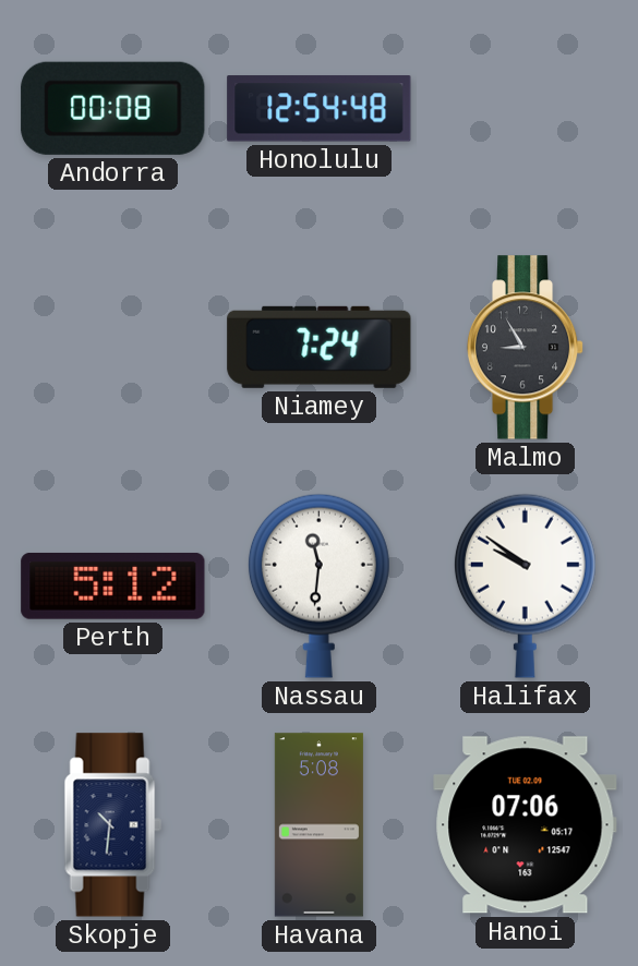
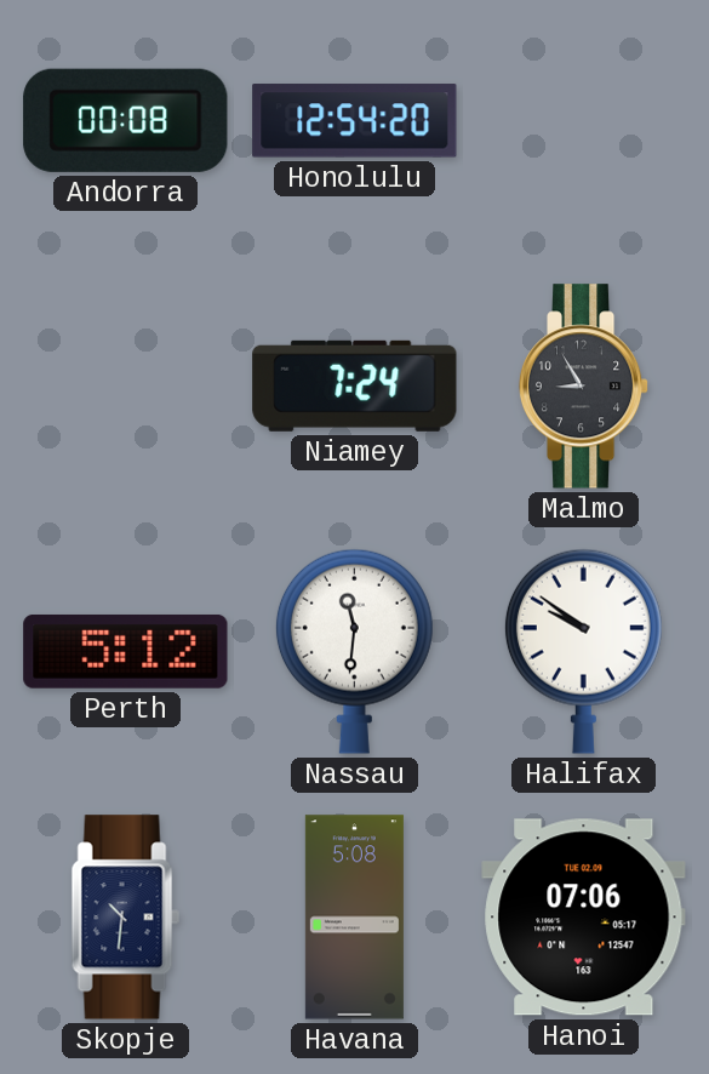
Honolulu: 12:54:48 -> 12:54:20
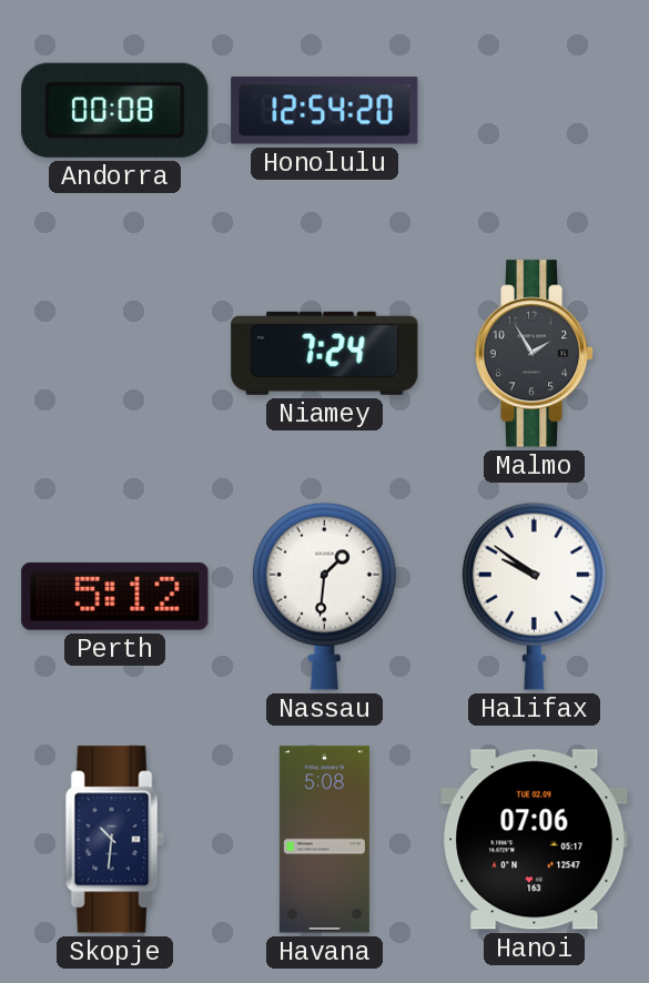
Malmo: 8:55 -> 1:55
Nassau: 11:31 -> 1:31
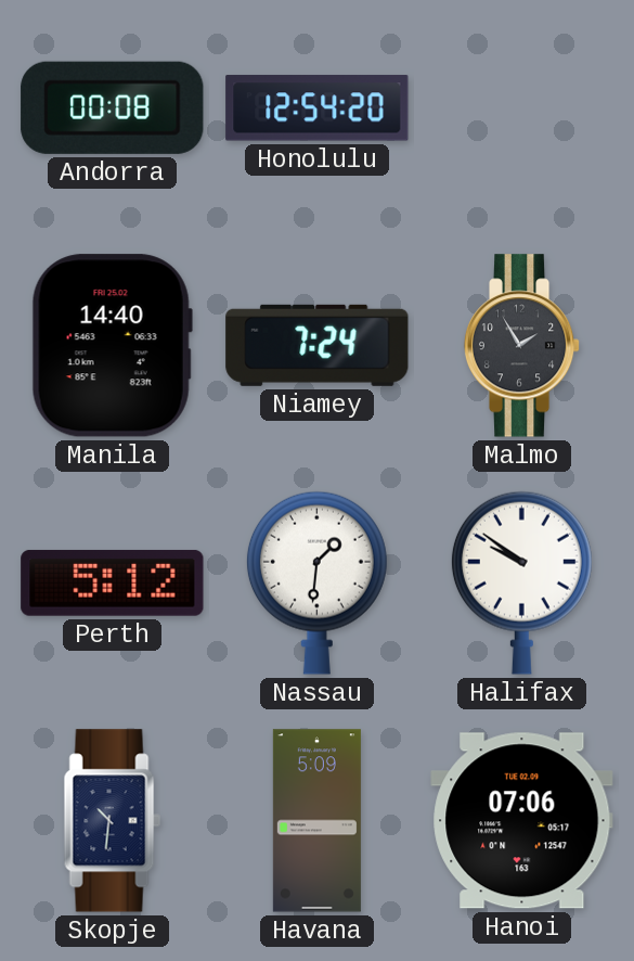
Manila: none -> 14:40
Havana: 5:08 -> 5:09
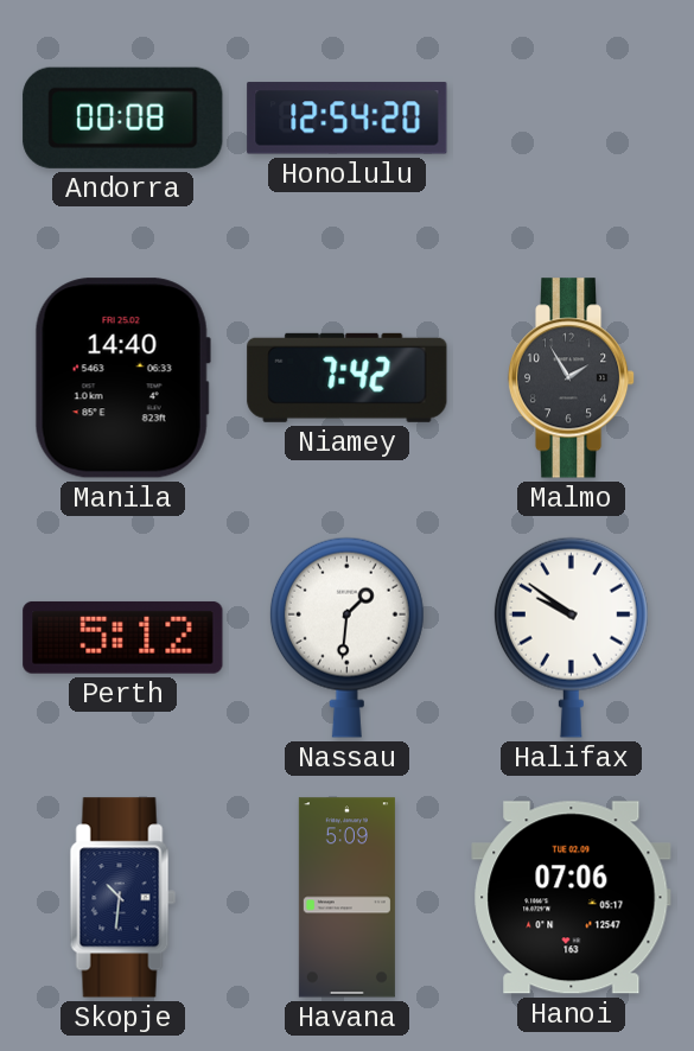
Niamey: 7:24 -> 7:42
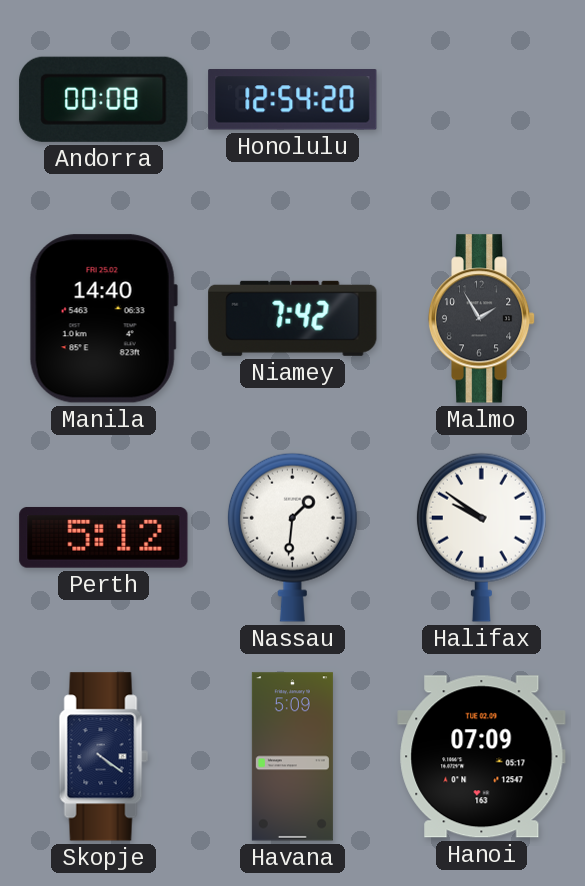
Skopje: 10:31 -> 4:21
Hanoi: 07:06 -> 07:09
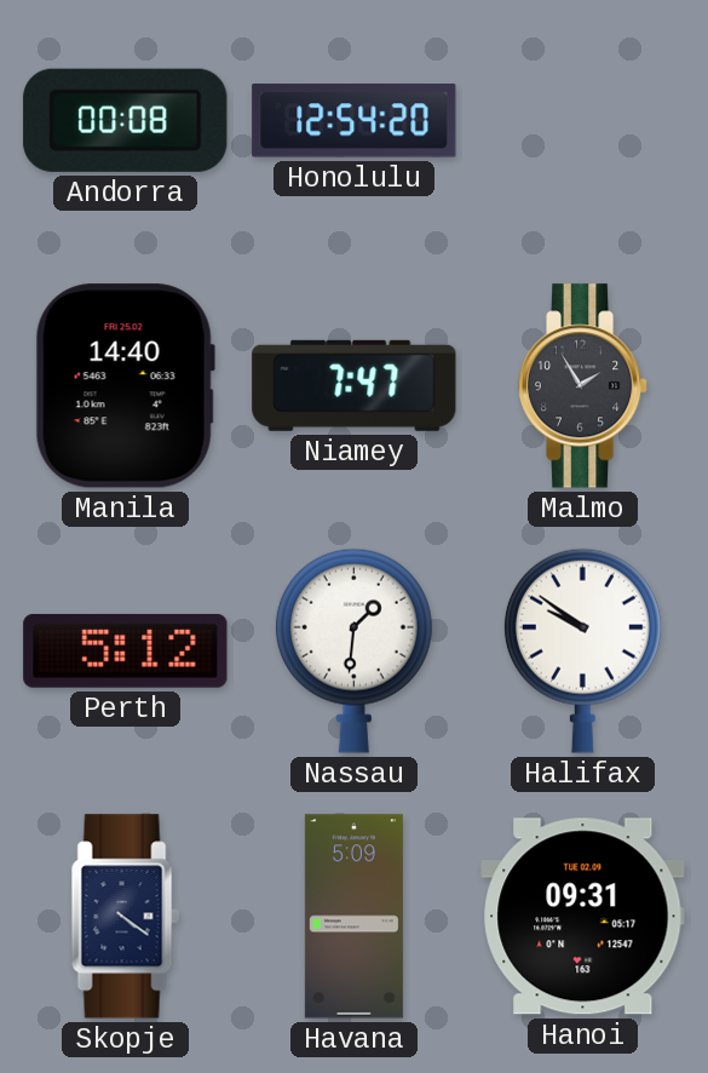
Niamey: 7:42 -> 7:47
Hanoi: 07:09 -> 09:31
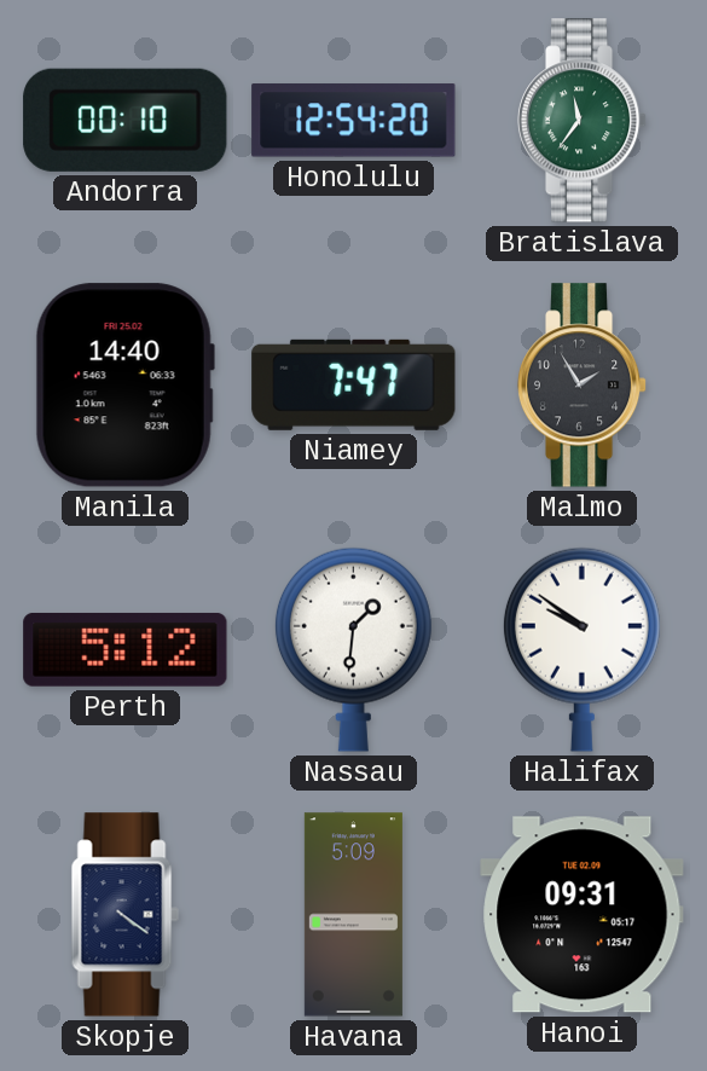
Andorra: 00:08 -> 00:10
Bratislava: none -> 11:36
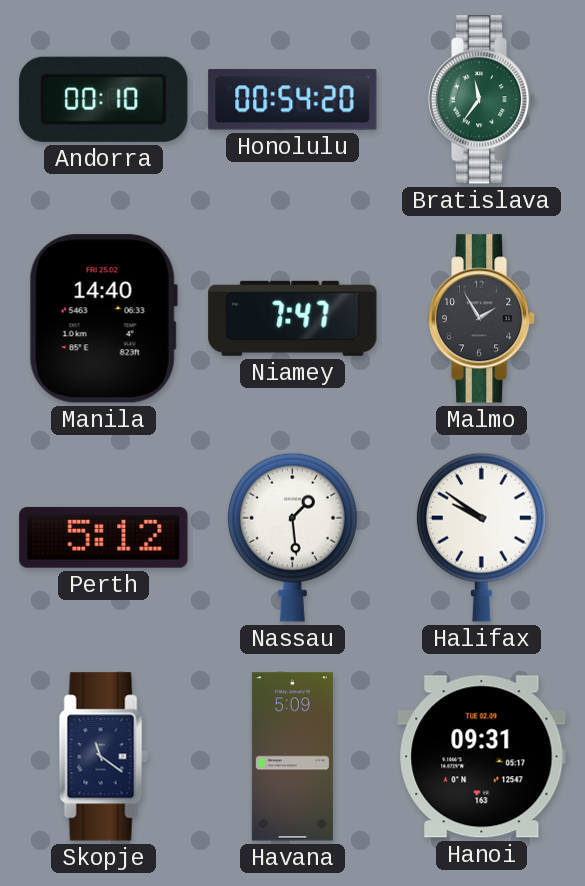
Honolulu: 12:54 -> 00:54
Nassau: 1:31 -> 1:29
Skopje: 4:21 -> 11:21
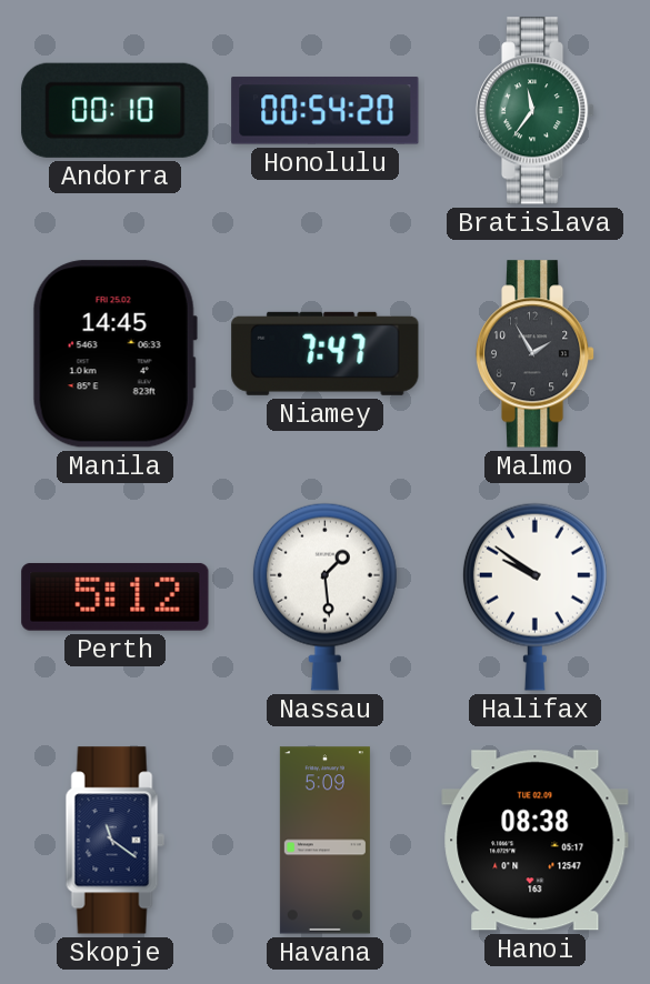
Manila: 14:40 -> 14:45
Hanoi: 09:31 -> 08:38
